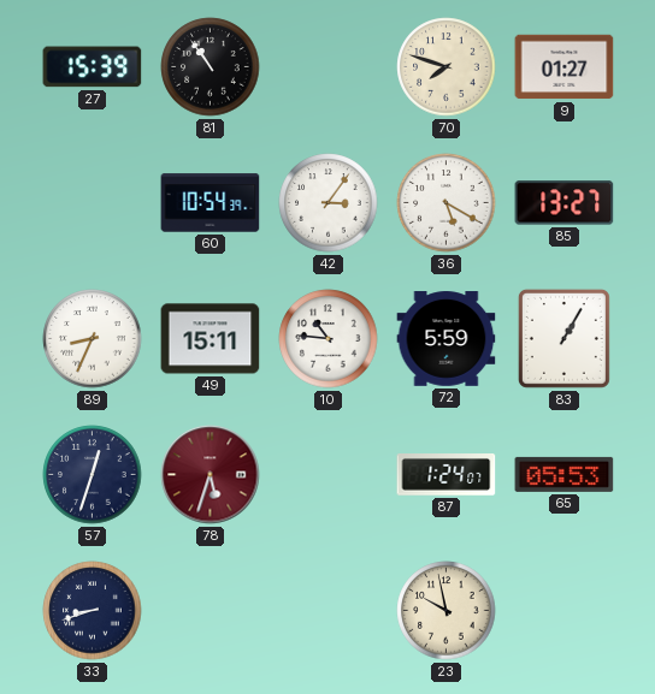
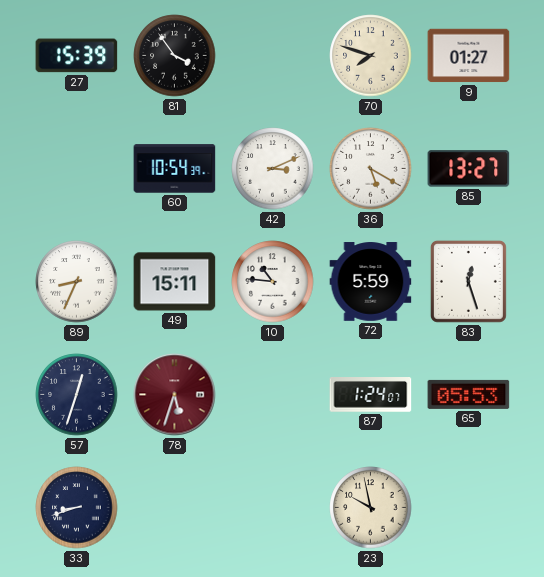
81: 10:54 -> 3:54
42: 3:06 -> 3:11
83: 1:05 -> 12:27
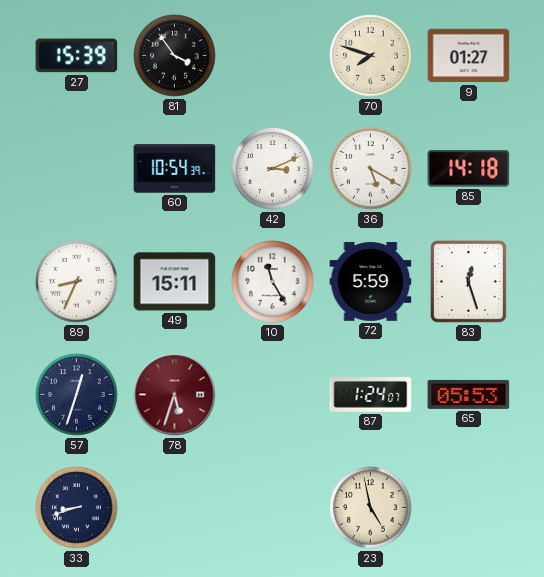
85: 13:27 -> 14:18
10: 10:46 -> 11:25
23: 9:58 -> 4:58
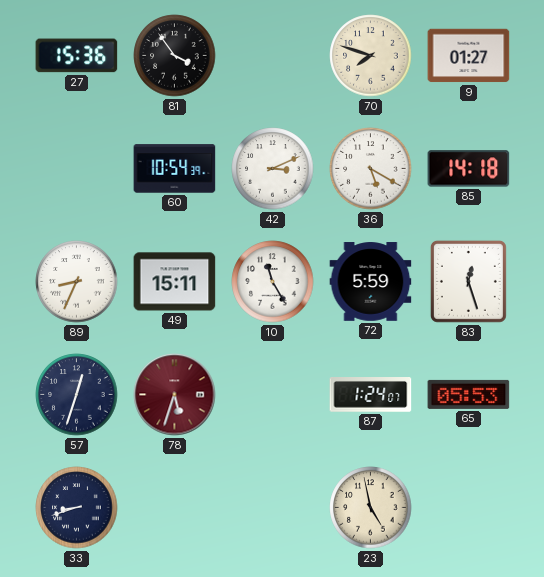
27: 15:39 -> 15:36
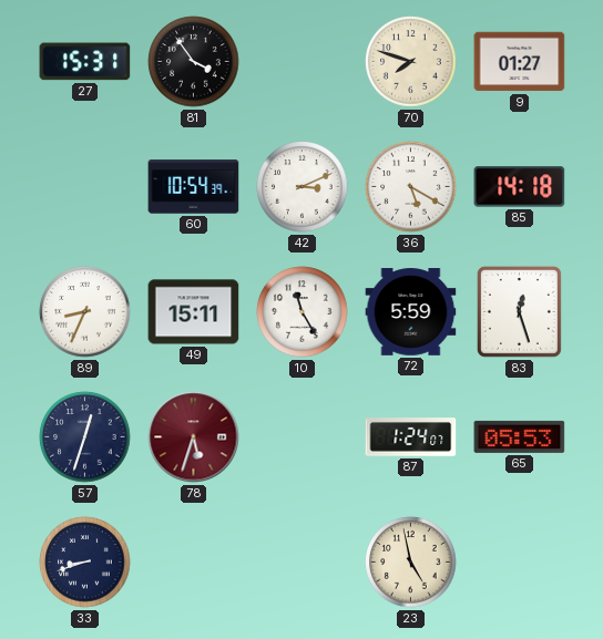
27: 15:36 -> 15:31
